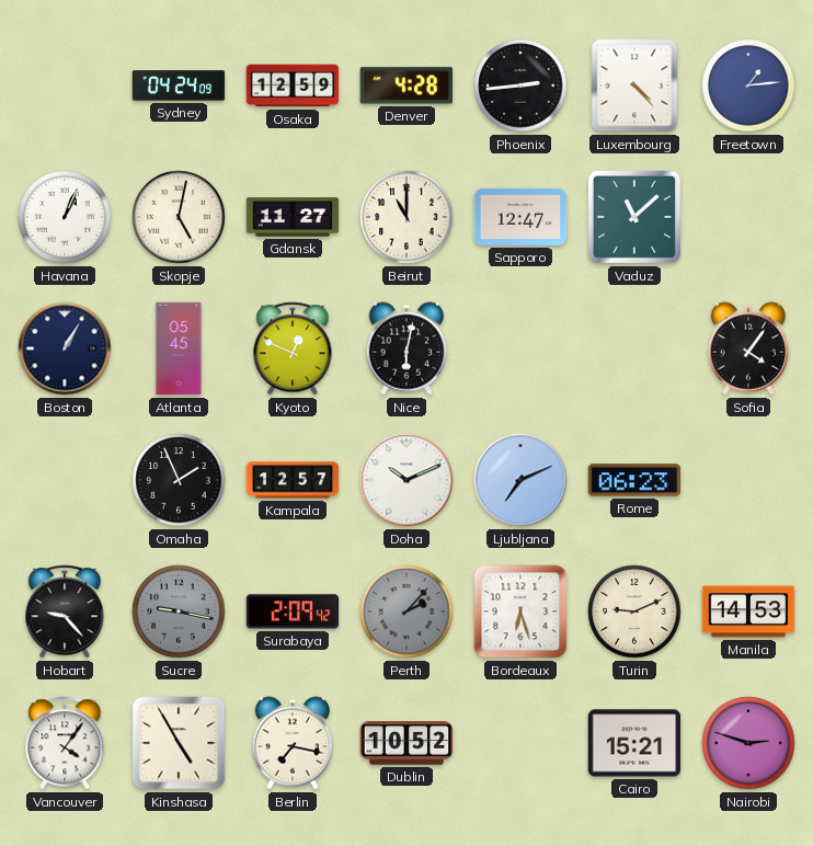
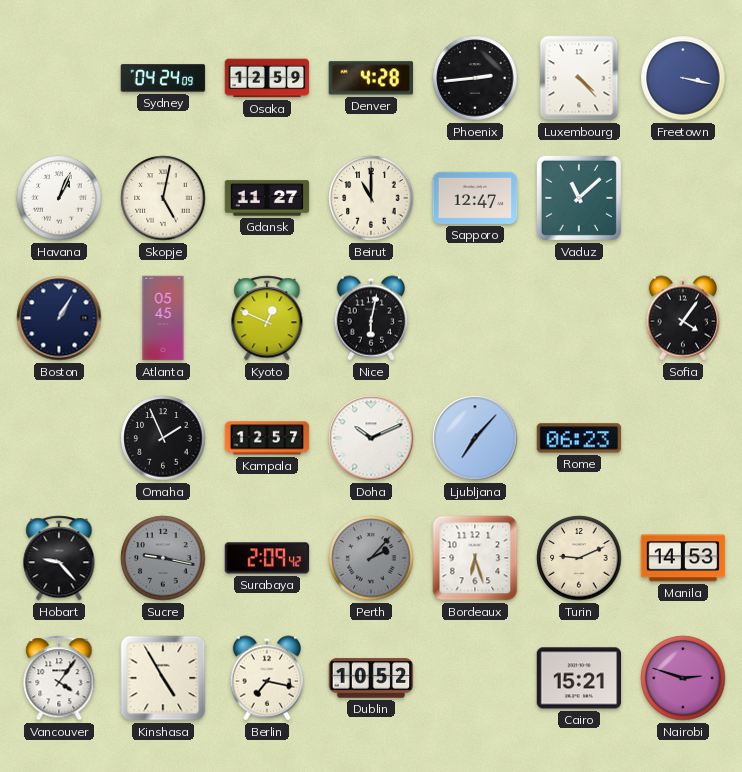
Freetown: 1:14 -> 3:17
Ljubljana: 7:11 -> 7:07
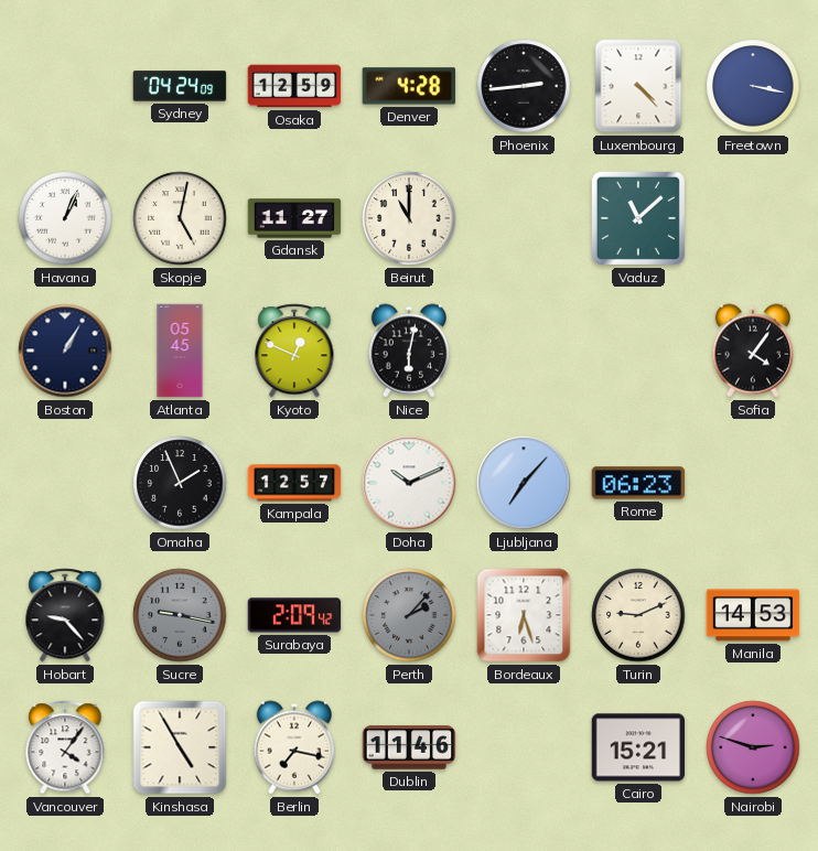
Sapporo: 12:47 -> none
Dublin: 10:52 -> 11:46
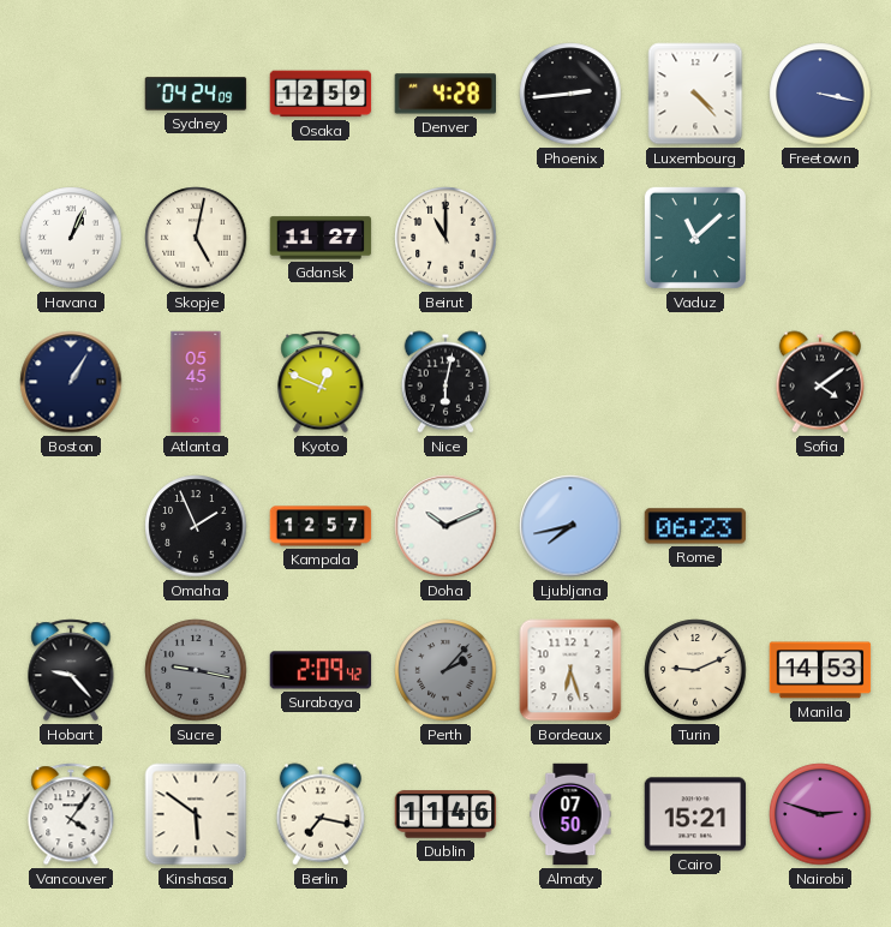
Sofia: 4:06 -> 4:09
Ljubljana: 7:07 -> 7:43
Kinshasa: 4:55 -> 5:51
Almaty: none -> 07:50
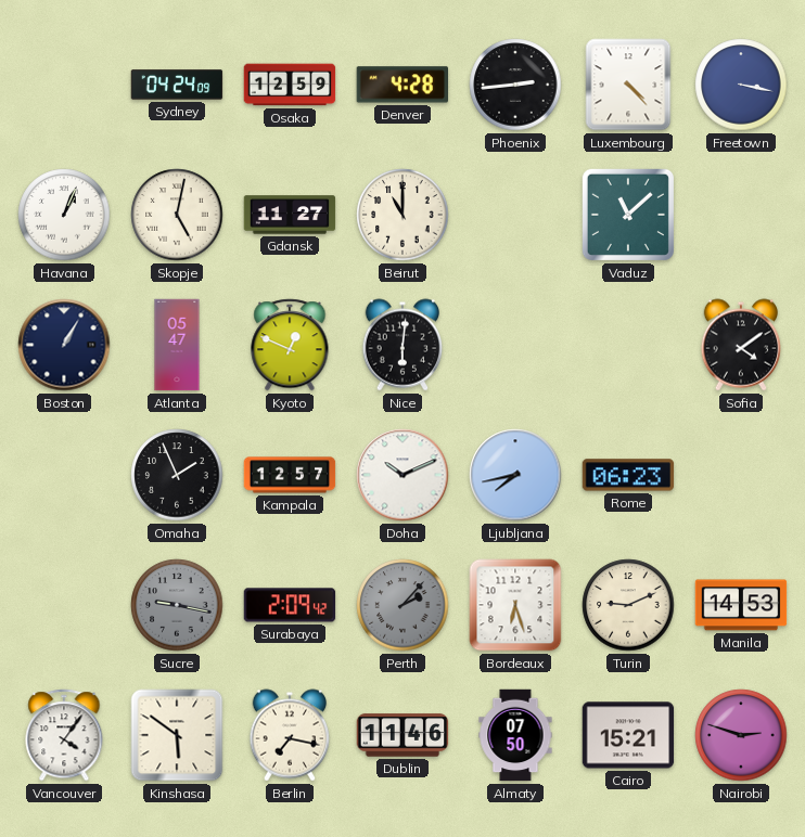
Atlanta: 05:45 -> 05:47
Nice: 6:02 -> 6:01
Hobart: 9:23 -> none
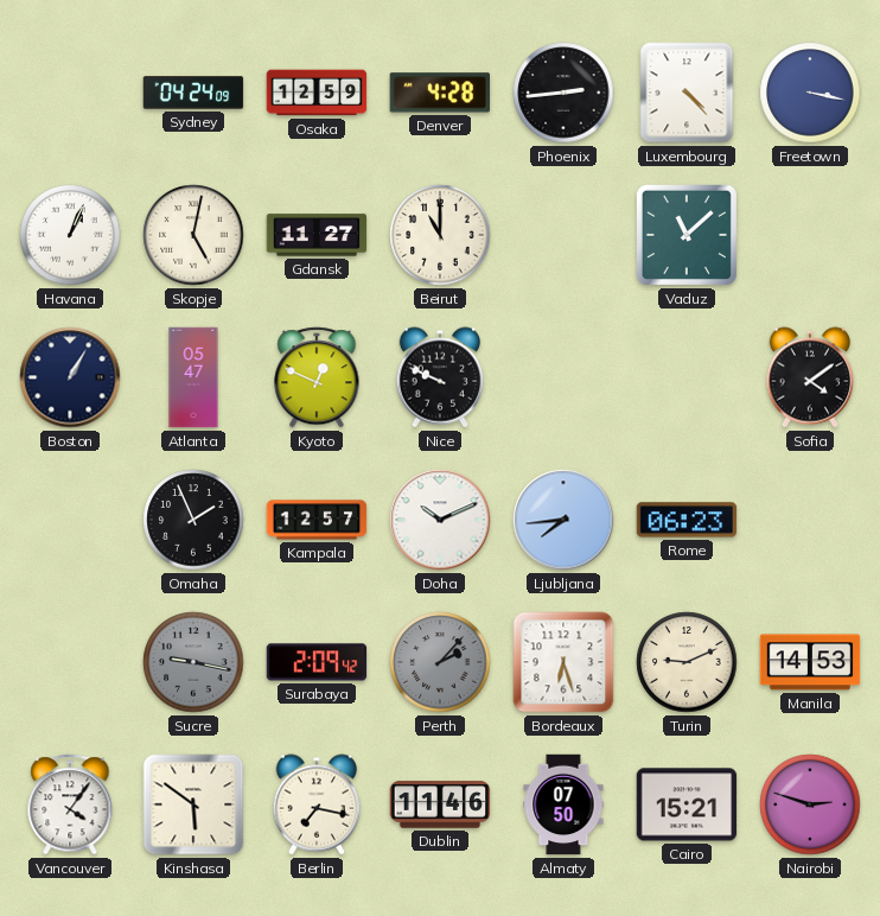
Nice: 6:01 -> 9:49
Ljubljana: 7:43 -> 7:44
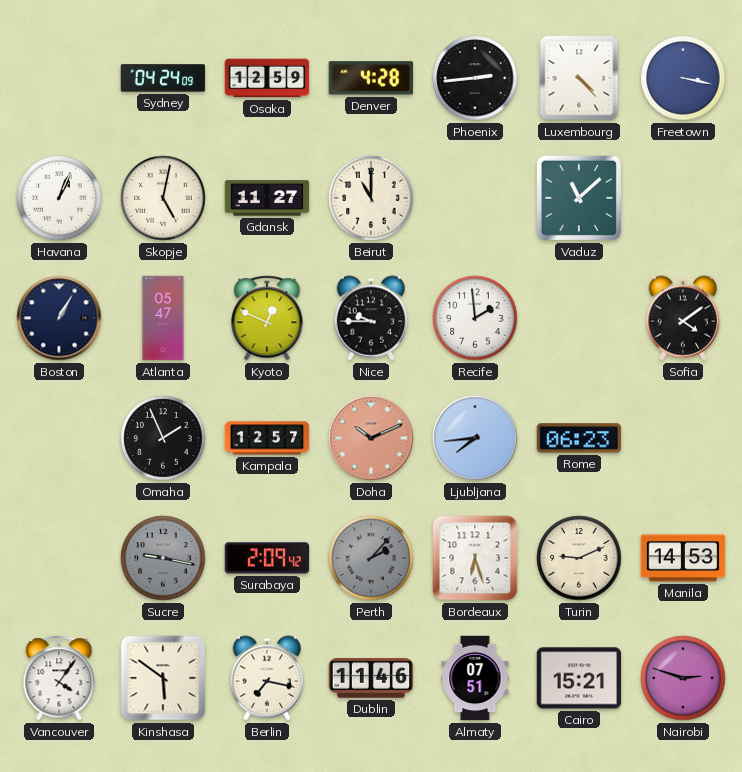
Nice: 9:49 -> 9:45
Recife: none -> 1:59
Doha dial: white -> salmon
Almaty: 07:50 -> 07:51
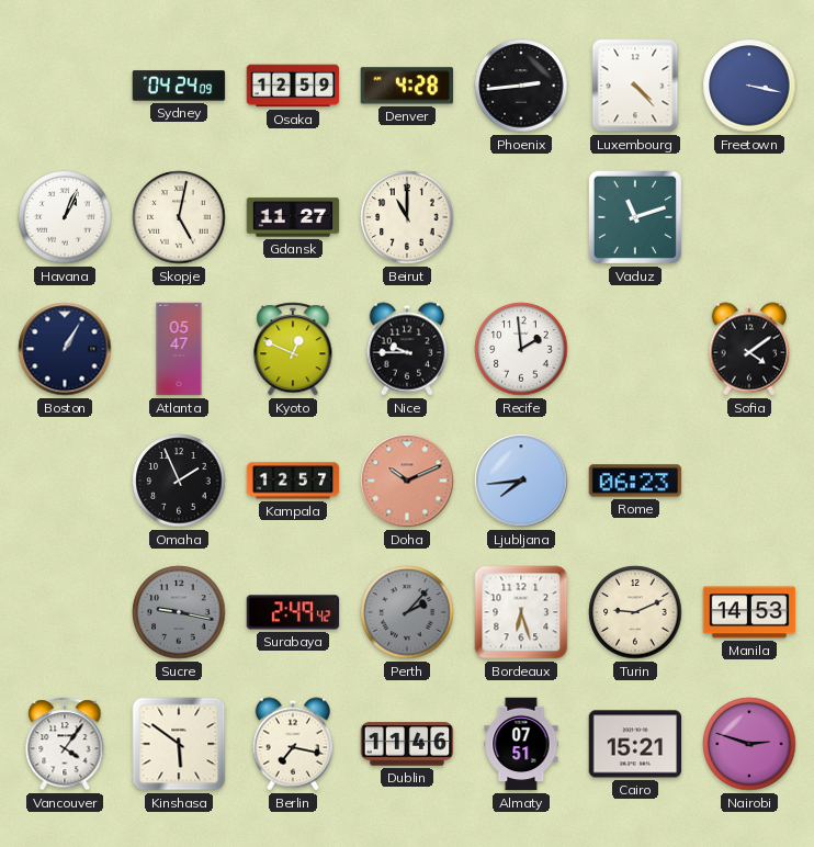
Vaduz: 11:08 -> 11:12
Surabaya: 2:09 -> 2:49
